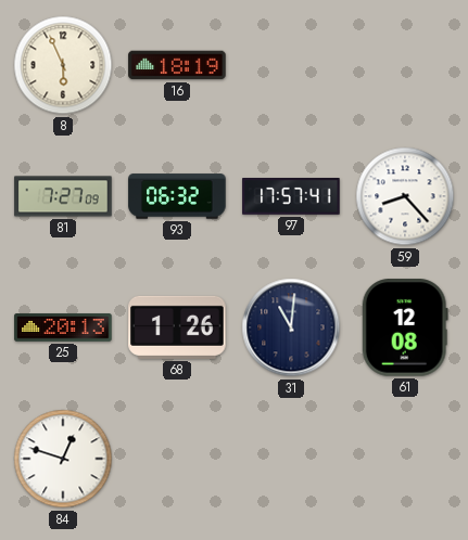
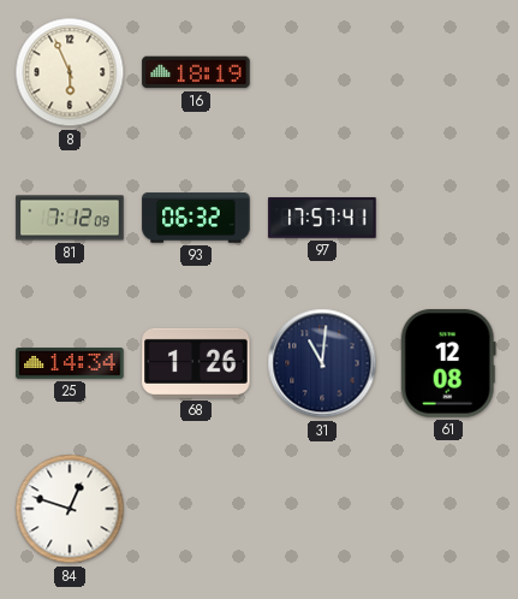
81: 7:27 -> 7:12
59: 8:23 -> none
25: 20:13 -> 14:34
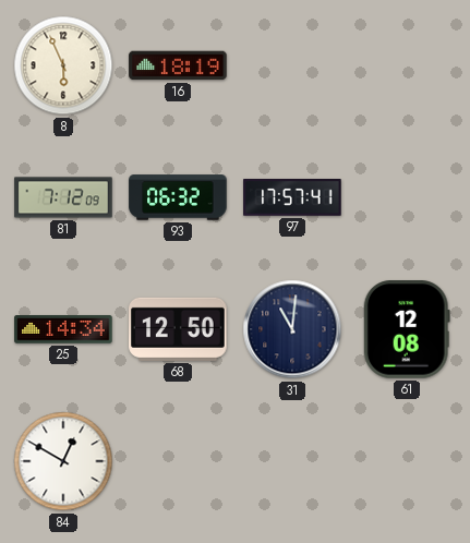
68: 1:26 -> 12:50
84: 12:48 -> 12:50
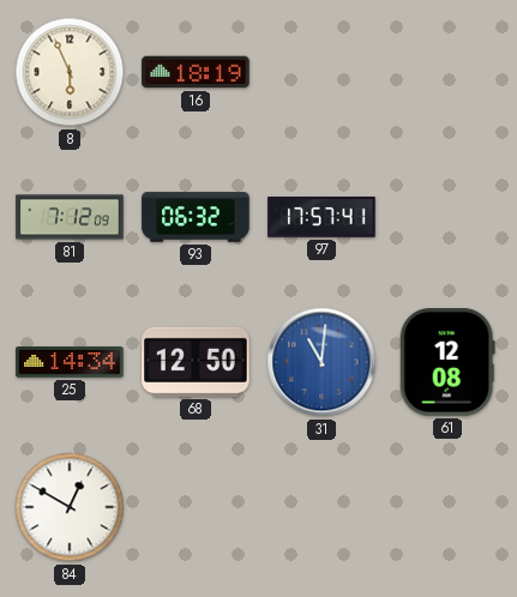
31 dial: navy -> blue
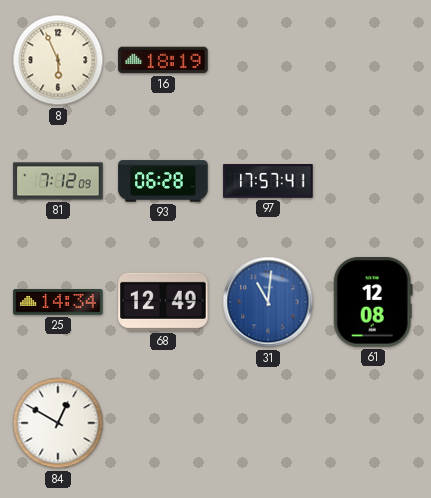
93: 06:32 -> 06:28
68: 12:50 -> 12:49
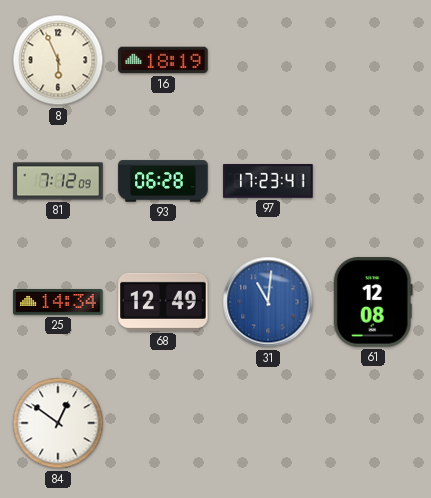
97: 17:57 -> 17:23
84: 12:50 -> 12:51
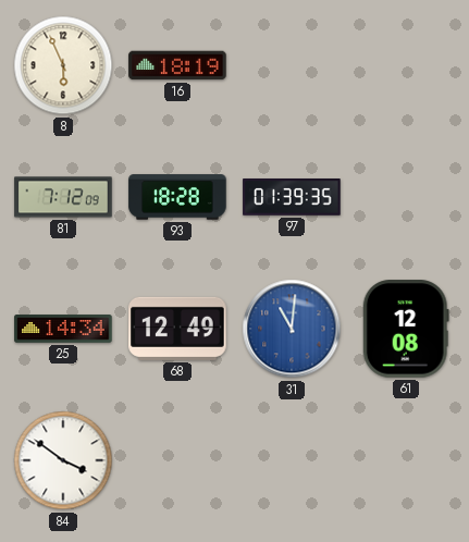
93: 06:28 -> 18:28
97: 17:23 -> 01:39
84: 12:51 -> 3:51
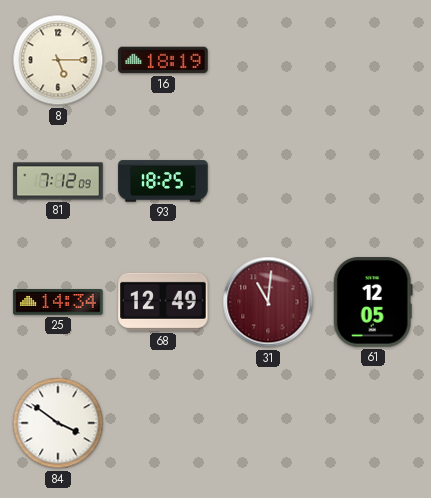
8: 5:56 -> 5:15
93: 18:28 -> 18:25
97: 01:39 -> none
31 dial: blue -> burgundy
61: 12:08 -> 12:05
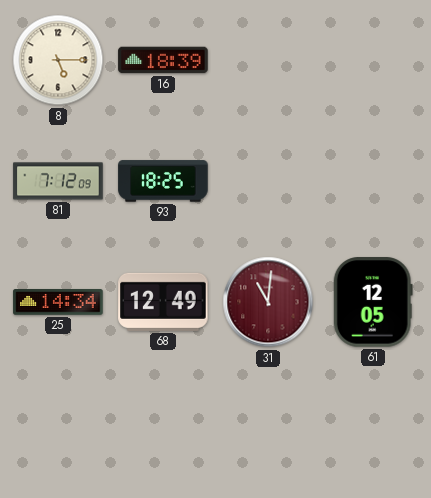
16: 18:19 -> 18:39
84: 3:51 -> none
